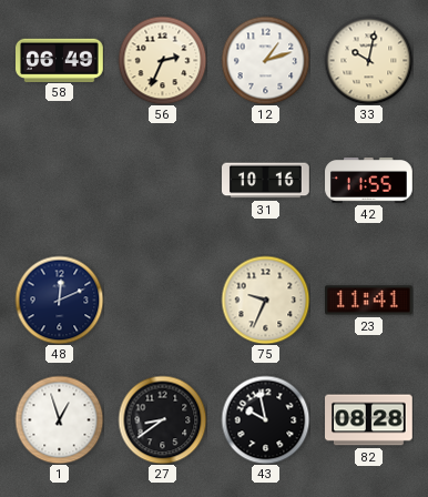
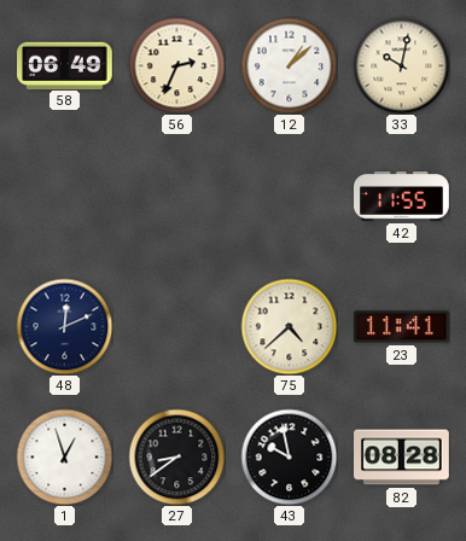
12: 1:12 -> 1:08
31: 10:16 -> none
75: 9:34 -> 4:38
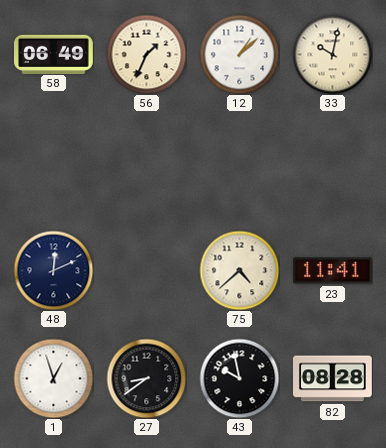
56: 2:34 -> 1:34
42: 11:55 -> none
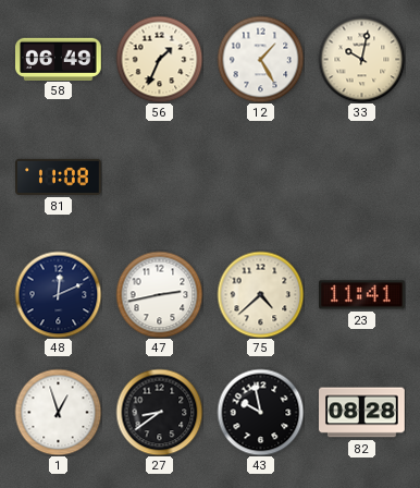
12: 1:08 -> 1:25
81: none -> 11:08
47: none -> 2:43
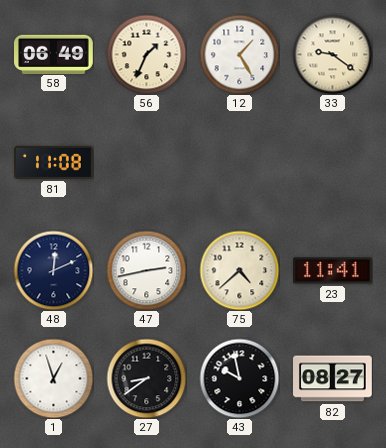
33: 10:02 -> 9:21
82: 08:28 -> 08:27
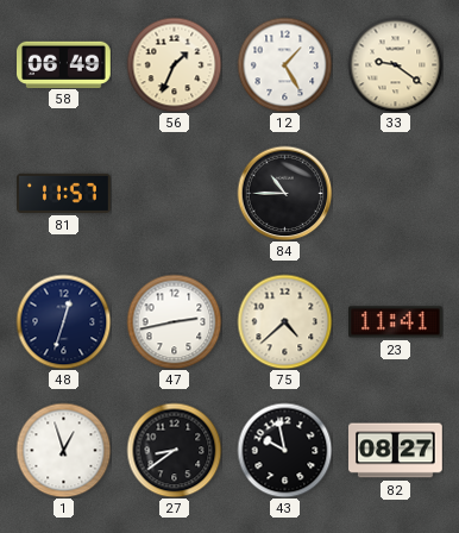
81: 11:08 -> 11:57
84: none -> 10:45
48: 12:11 -> 12:33
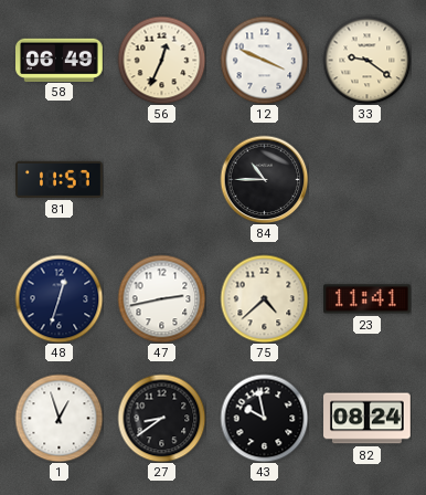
56: 1:34 -> 12:34
12: 1:25 -> 3:49
82: 08:27 -> 08:24
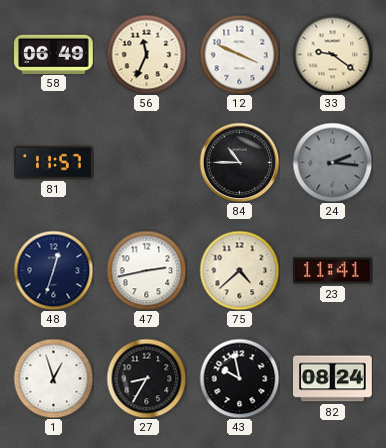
56: 12:34 -> 11:34
24: none -> 2:16
27: 8:39 -> 8:35
